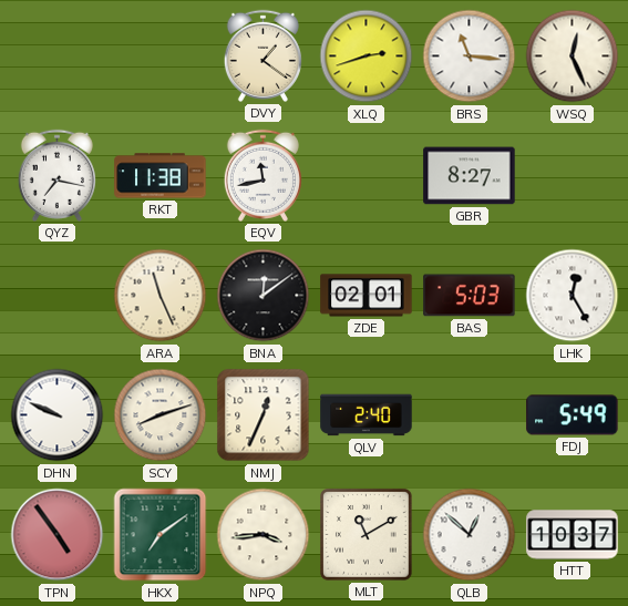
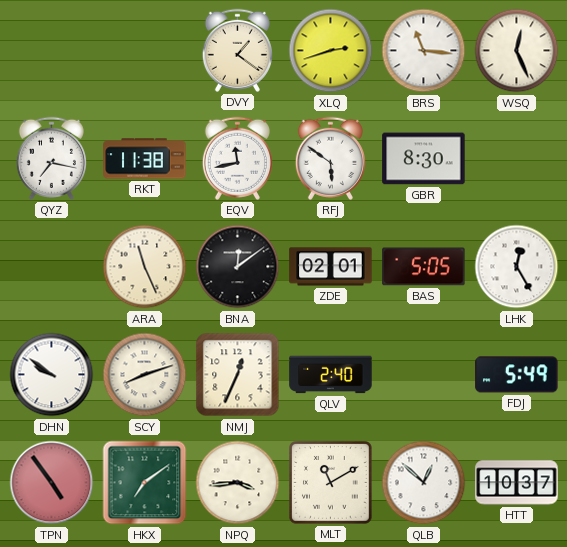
RFJ: none -> 5:51
GBR: 8:27 -> 8:30
BAS: 5:03 -> 5:05
DHN: 9:49 -> 9:51
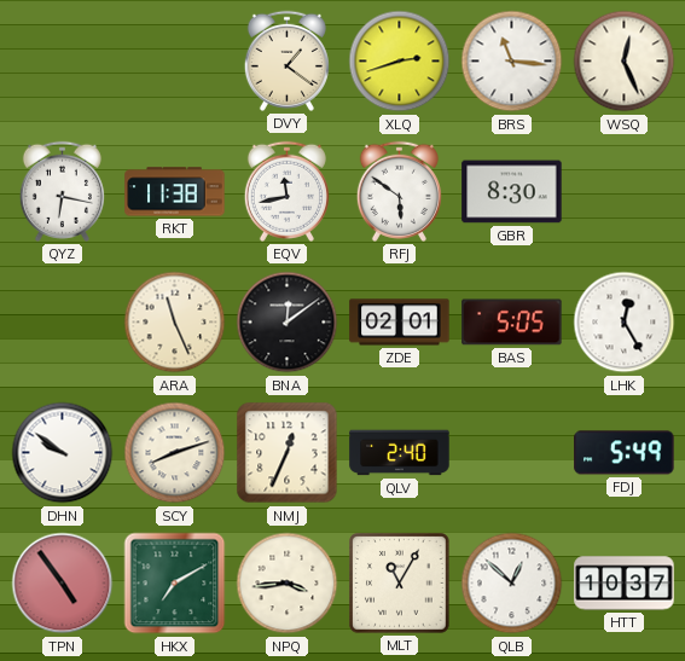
QYZ: 7:17 -> 6:17
HKX: 7:09 -> 7:10
MLT: 11:10 -> 11:05
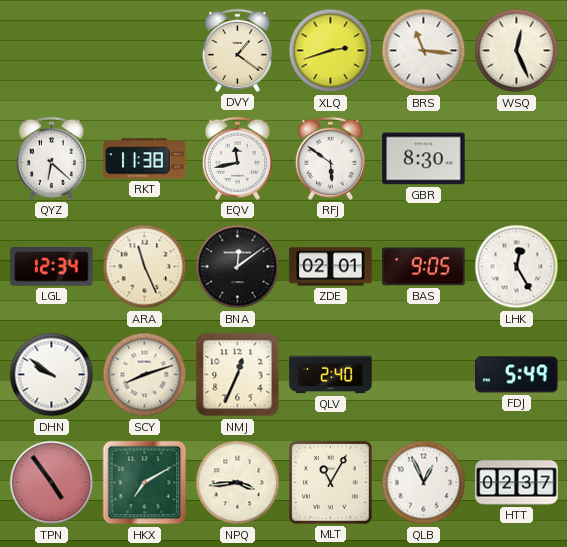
QYZ: 6:17 -> 6:22
LGL: none -> 12:34
BAS: 5:05 -> 9:05
QLB: 12:52 -> 12:56
HTT: 10:37 -> 02:37
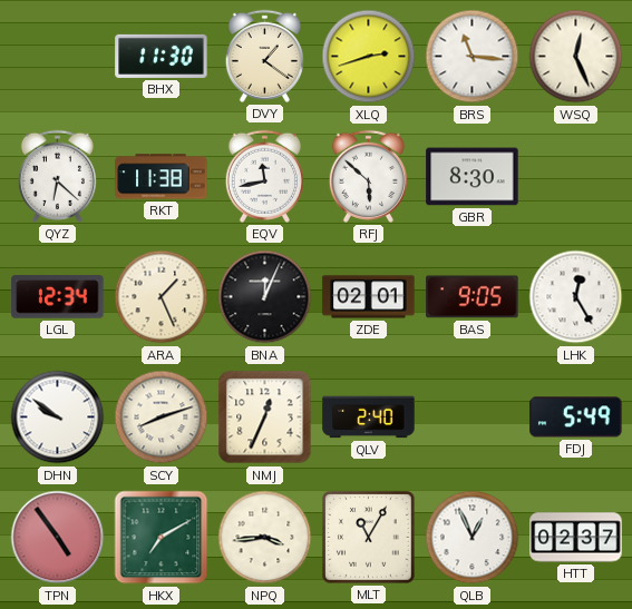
BHX: none -> 11:30
RFJ: 5:51 -> 5:52
ARA: 11:26 -> 1:26
BNA: 12:09 -> 12:04
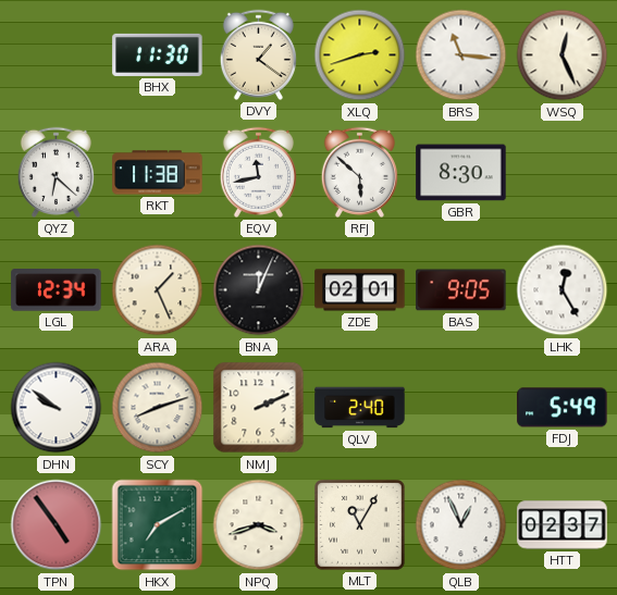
NMJ: 12:34 -> 2:11
NPQ: 3:44 -> 3:42
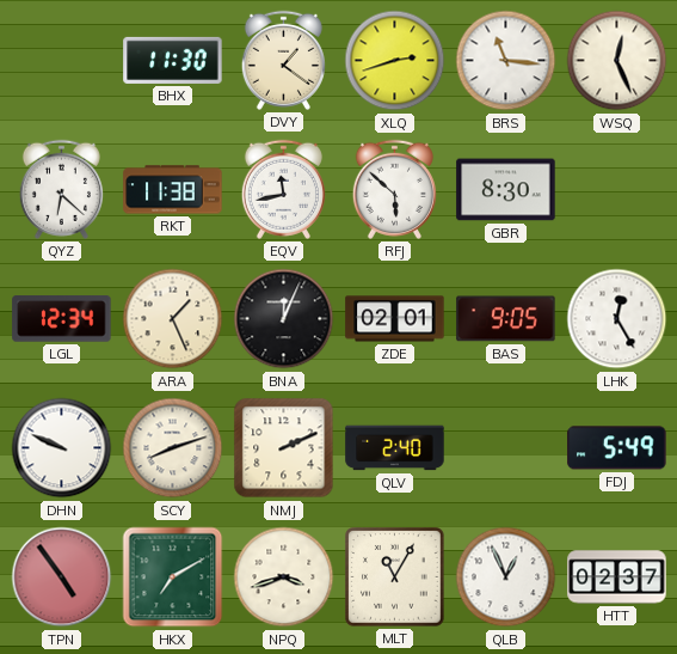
DHN: 9:51 -> 9:49
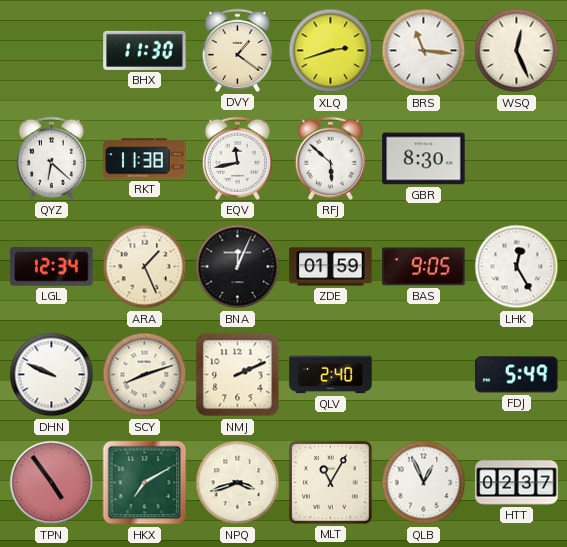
ZDE: 02:01 -> 01:59
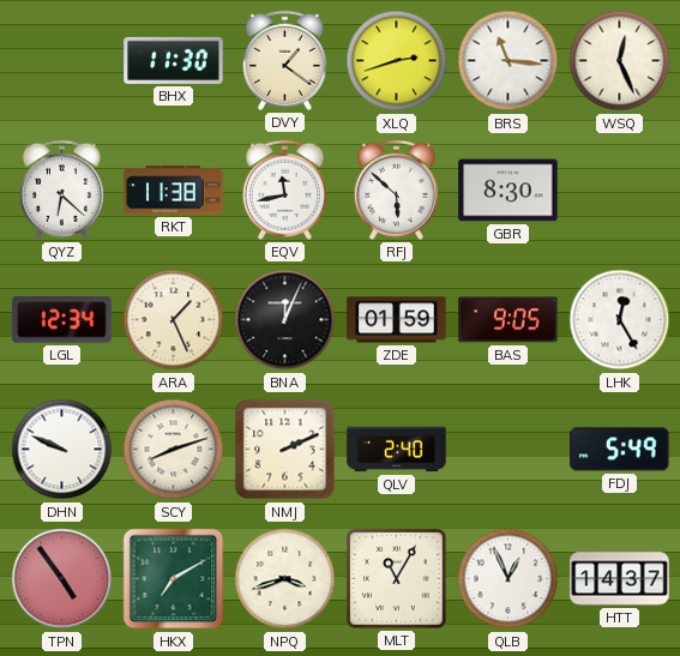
HTT: 02:37 -> 14:37
